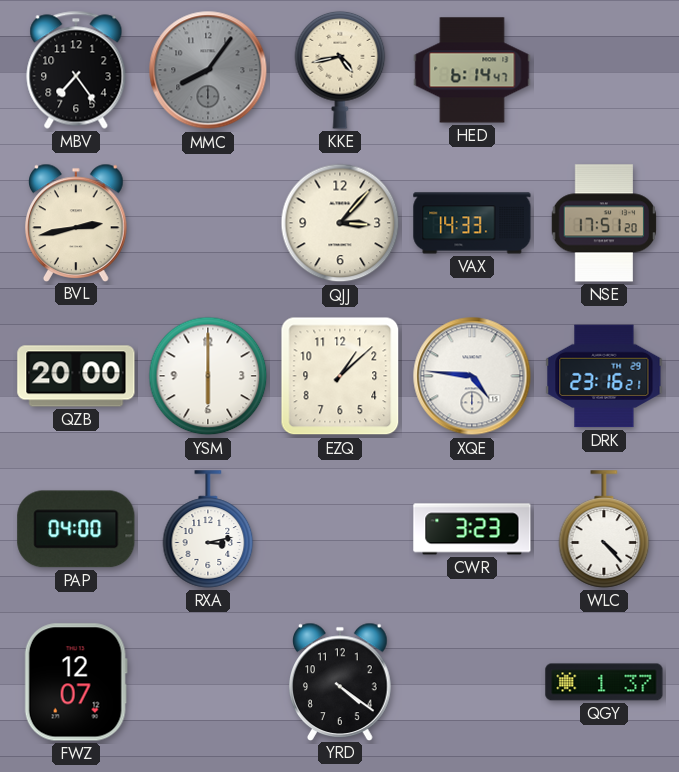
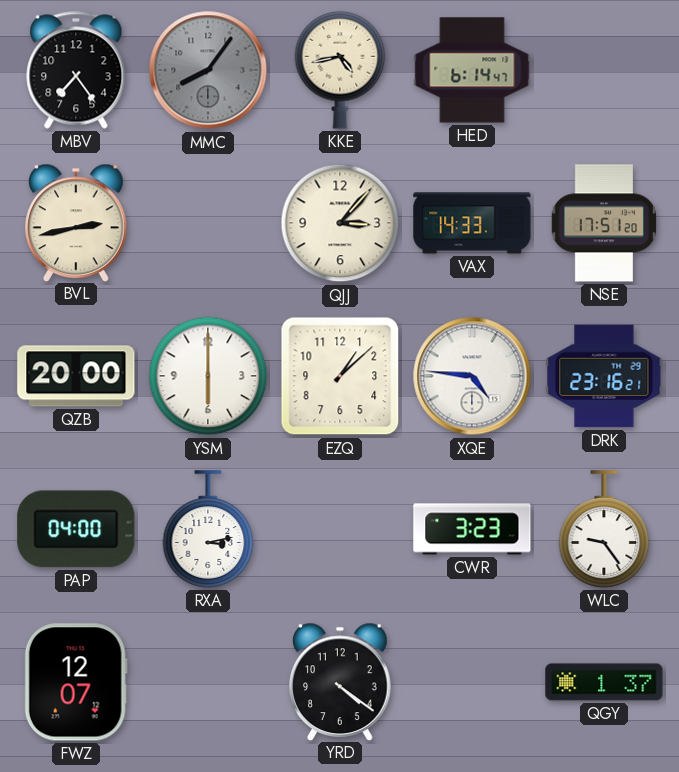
WLC: 4:23 -> 9:24
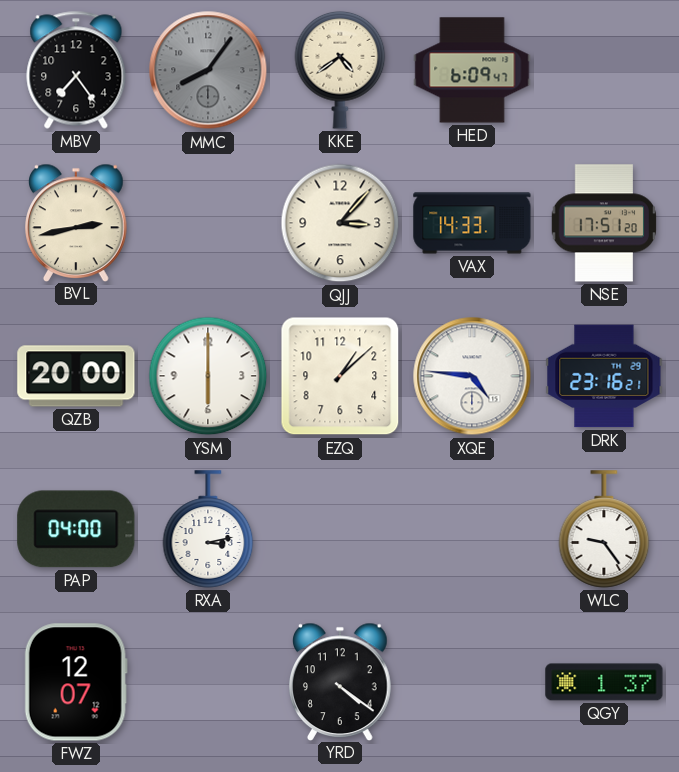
KKE: 4:43 -> 4:39
HED: 6:14 -> 6:09
CWR: 3:23 -> none
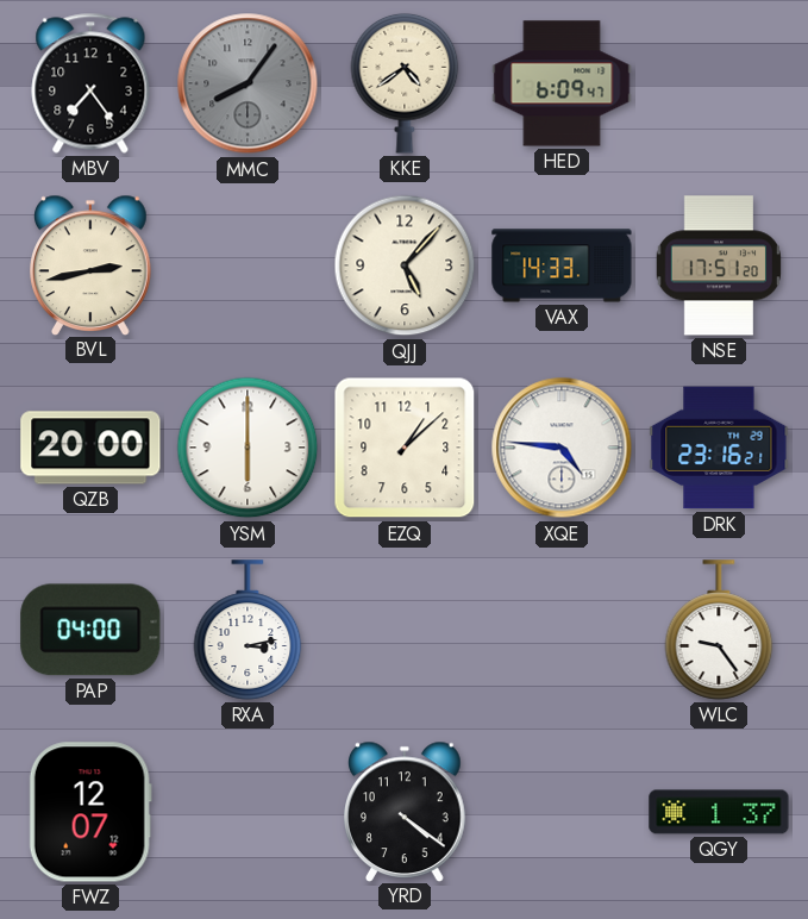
QJJ: 3:07 -> 5:07
